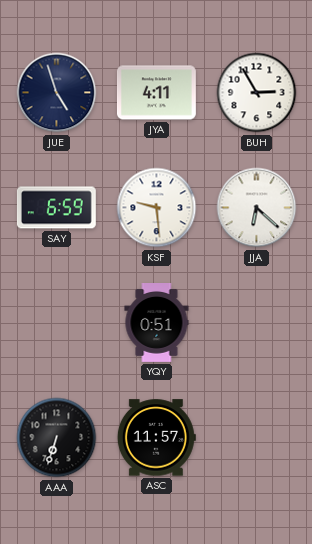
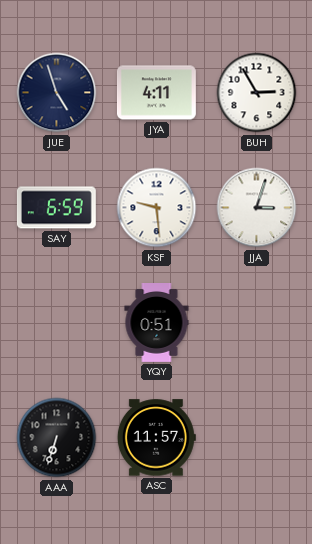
JJA: 6:22 -> 3:03
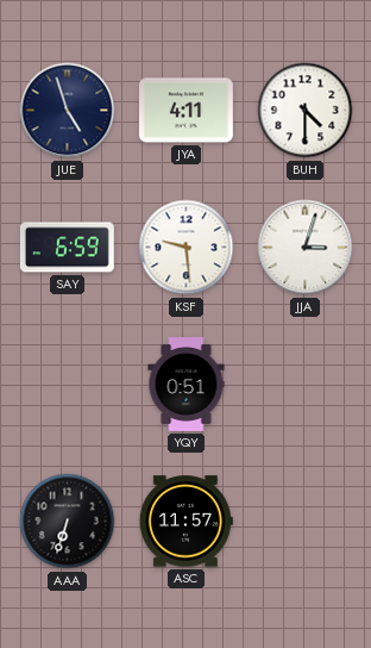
BUH: 2:55 -> 4:30
